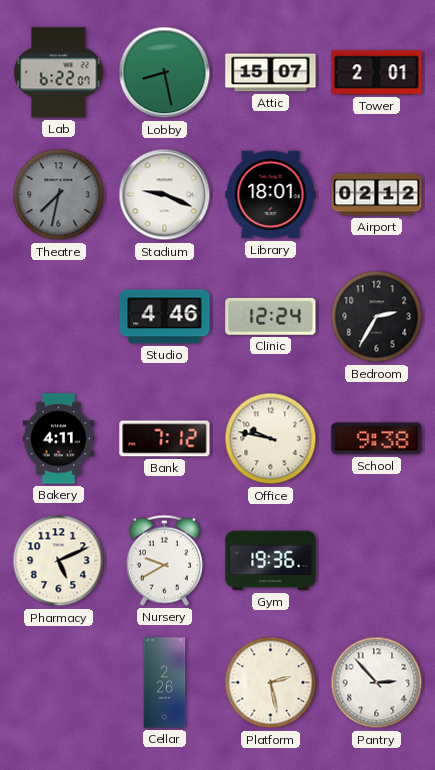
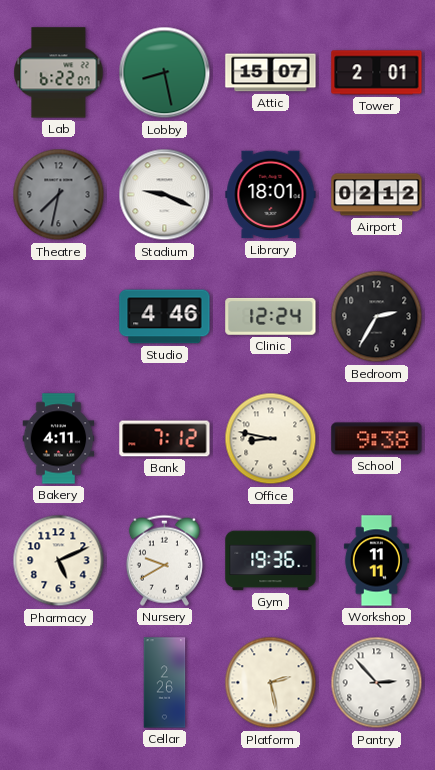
Office: 9:47 -> 8:47
Workshop: none -> 11:11
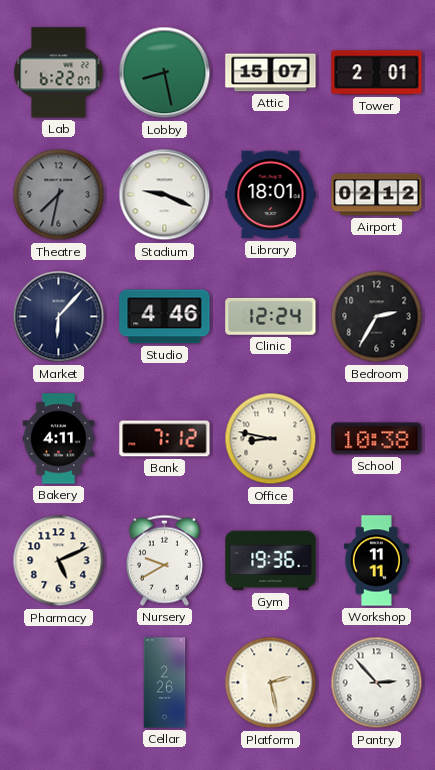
Market: none -> 6:07
School: 9:38 -> 10:38
